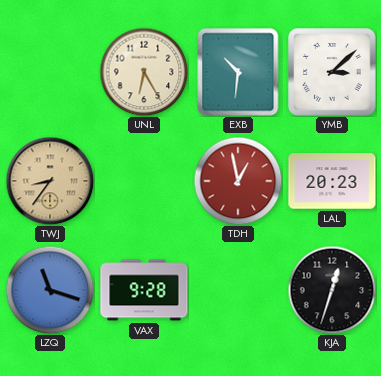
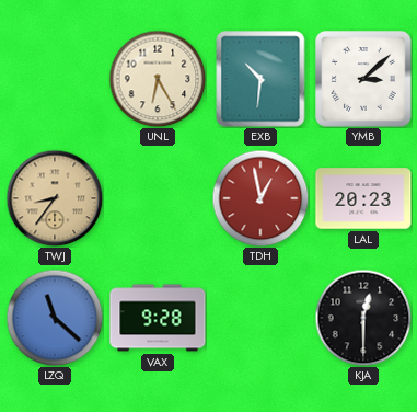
LZQ: 11:18 -> 11:22
KJA: 12:33 -> 12:30
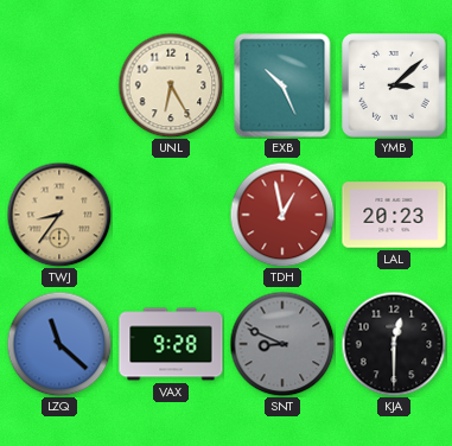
EXB: 10:31 -> 10:26
SNT: none -> 8:49
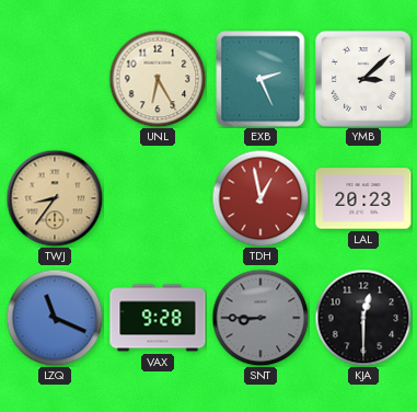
EXB: 10:26 -> 2:26
LZQ: 11:22 -> 11:19
SNT: 8:49 -> 8:45
